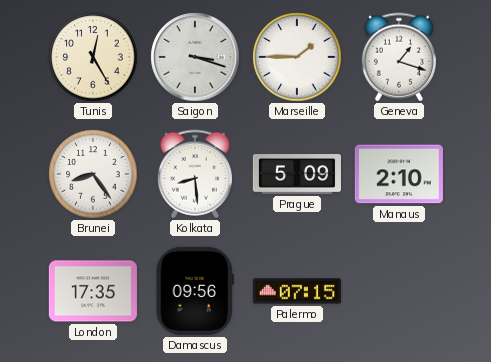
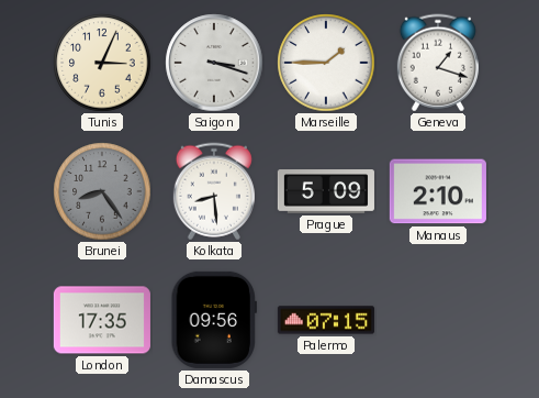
Tunis: 12:25 -> 3:04
Brunei dial: white -> grey
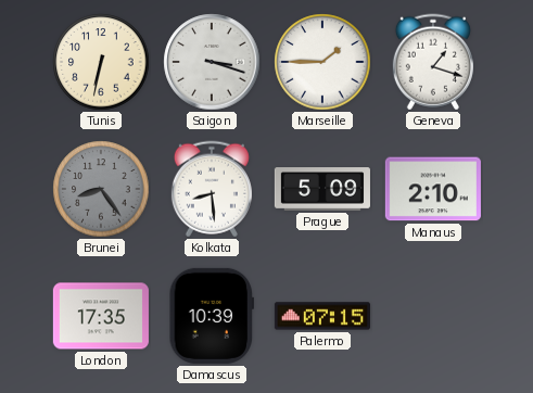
Tunis: 3:04 -> 6:32
Damascus: 09:56 -> 10:39
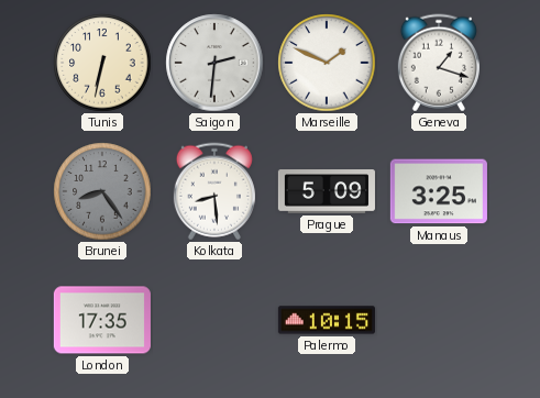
Saigon: 3:18 -> 2:31
Marseille: 1:45 -> 1:49
Manaus: 2:10 -> 3:25
Damascus: 10:39 -> none
Palermo: 07:15 -> 10:15
